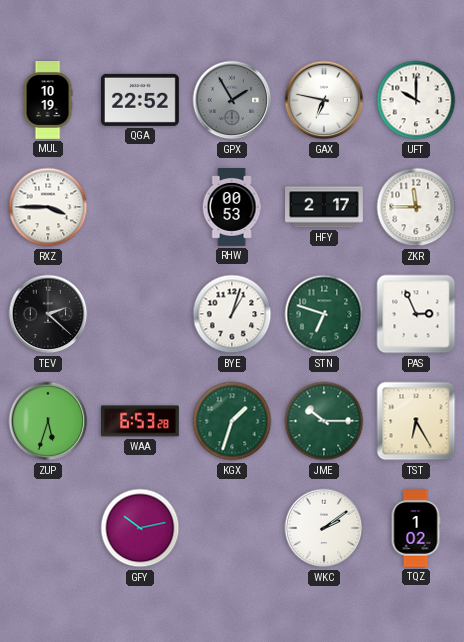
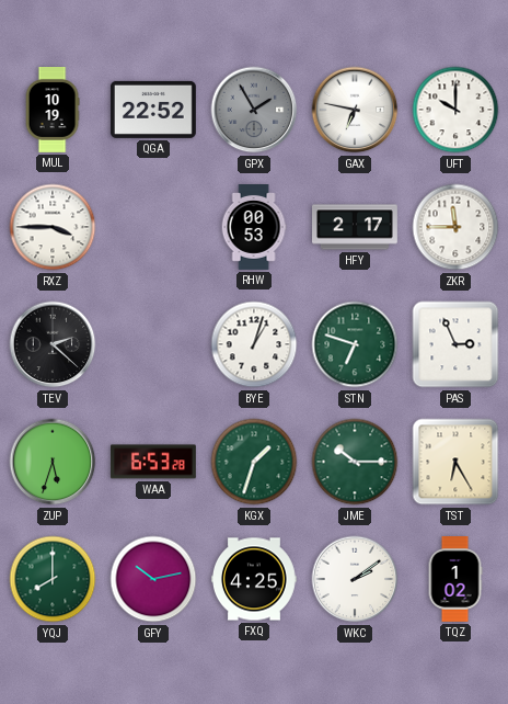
YQJ: none -> 8:00
FXQ: none -> 4:25
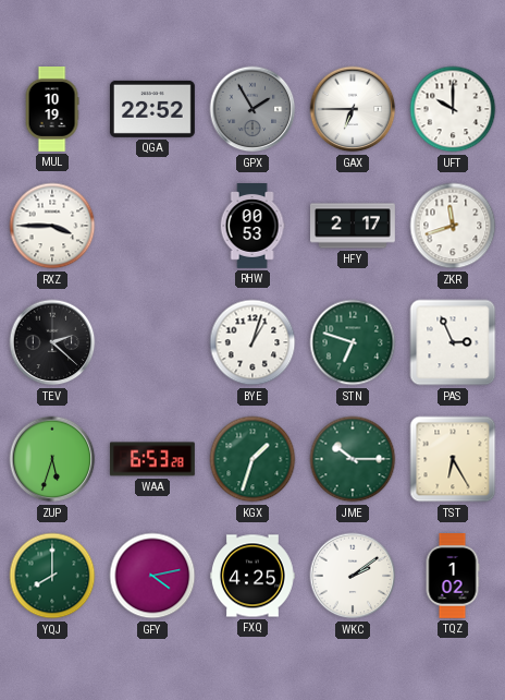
GAX: 6:47 -> 6:45
ZKR: 11:45 -> 11:42
GFY: 10:13 -> 4:13
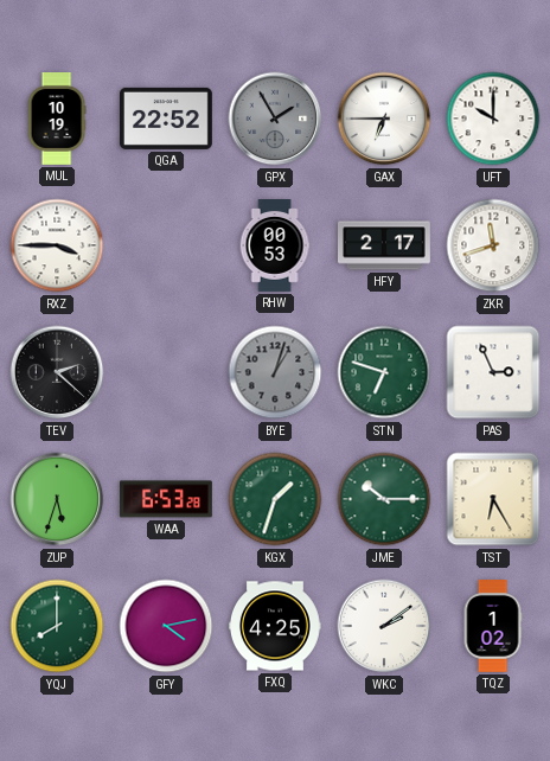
BYE dial: white -> grey
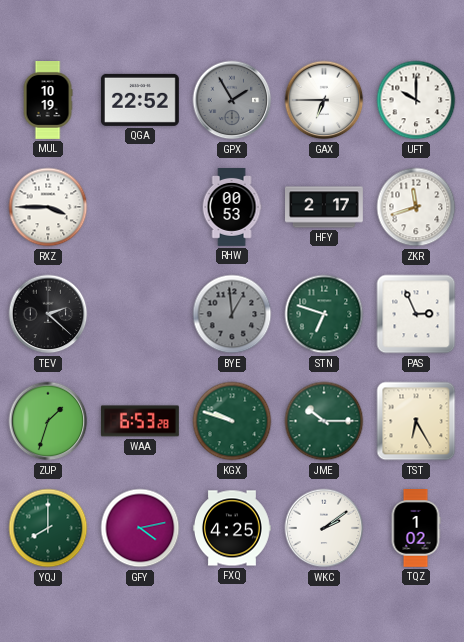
BYE: 1:03 -> 12:59
ZUP: 5:33 -> 1:33
KGX: 1:33 -> 9:48
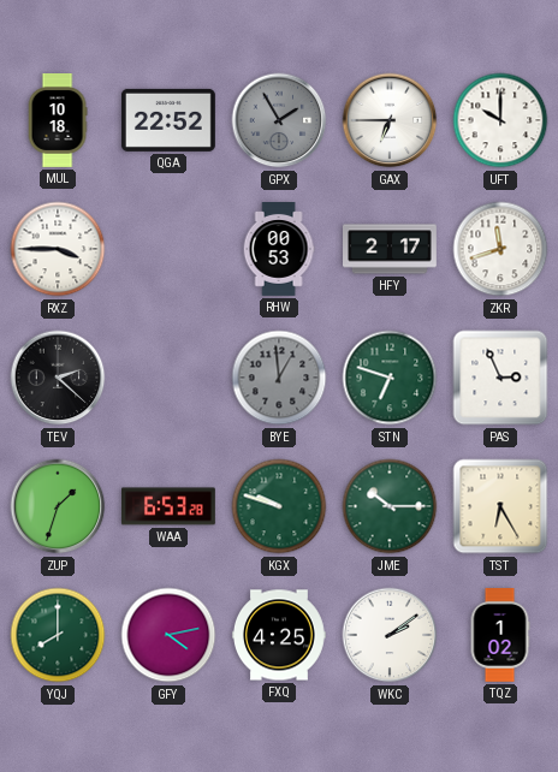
MUL: 10:19 -> 10:18
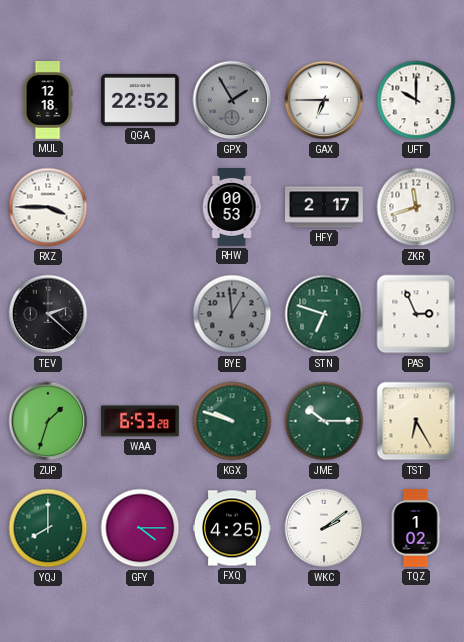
MUL: 10:18 -> 12:18
GFY: 4:13 -> 4:15
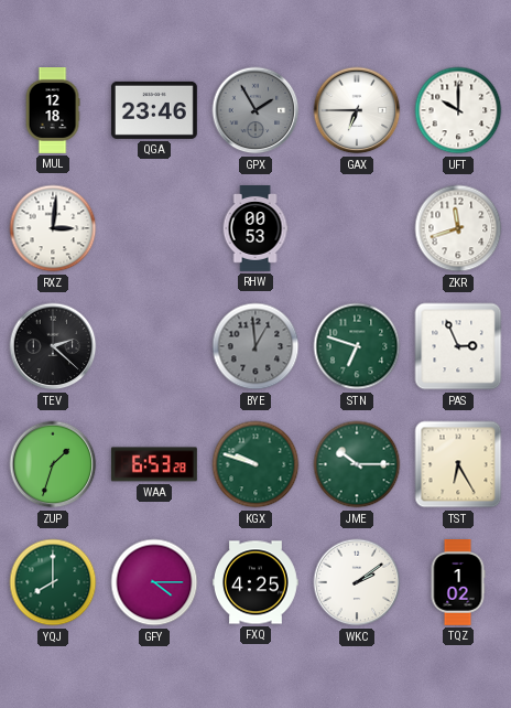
QGA: 22:52 -> 23:46
RXZ: 3:45 -> 3:01
HFY: 2:17 -> none
